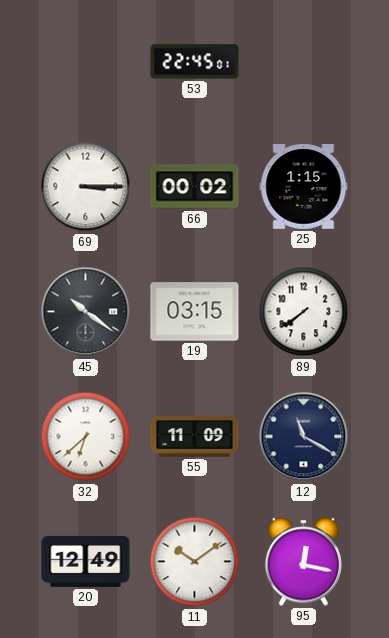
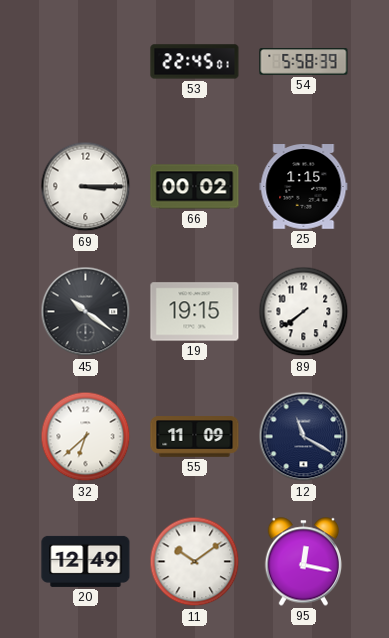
54: none -> 5:58
19: 03:15 -> 19:15
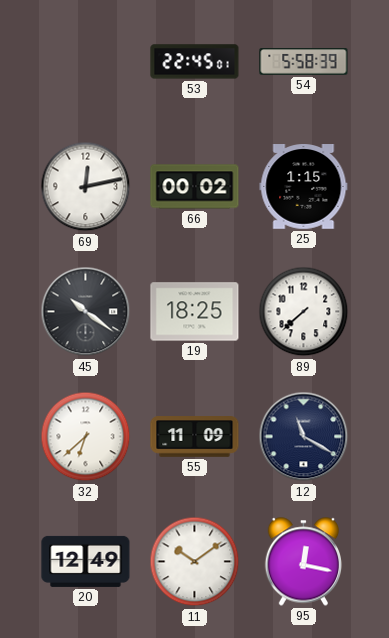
69: 3:15 -> 12:13
19: 19:15 -> 18:25
89: 7:39 -> 7:38
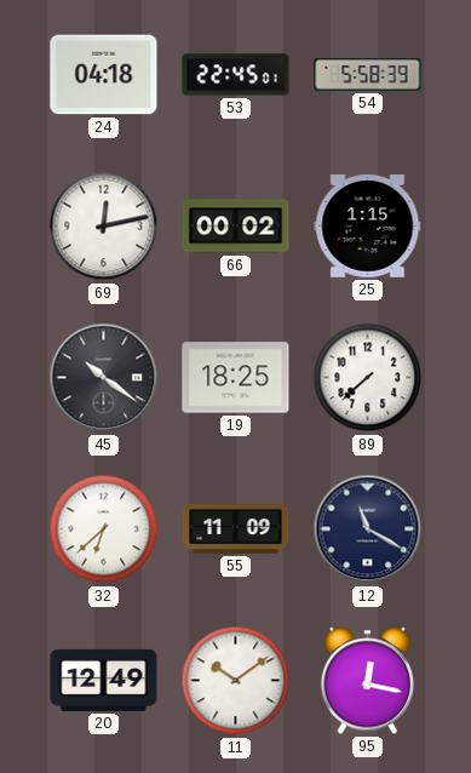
24: none -> 04:18
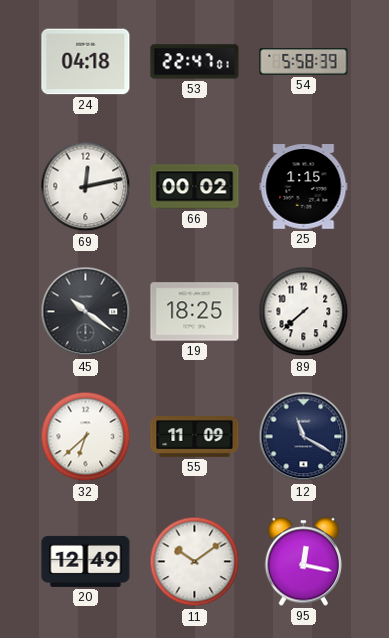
53: 22:45 -> 22:47
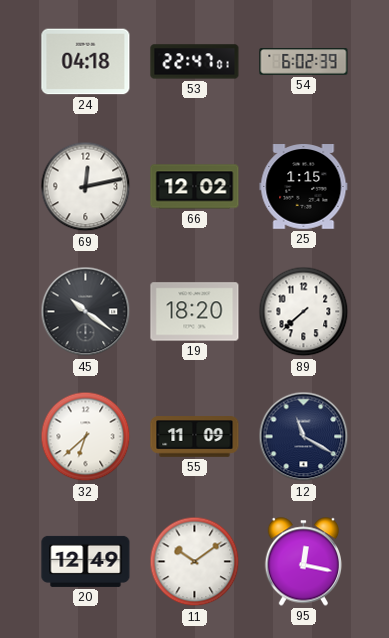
54: 5:58 -> 6:02
66: 00:02 -> 12:02
19: 18:25 -> 18:20
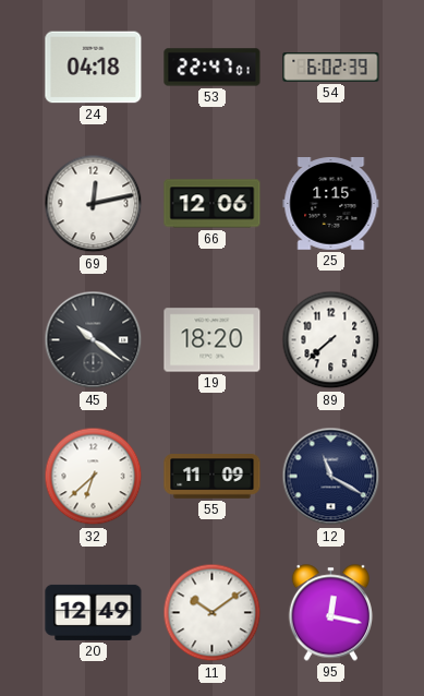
66: 12:02 -> 12:06
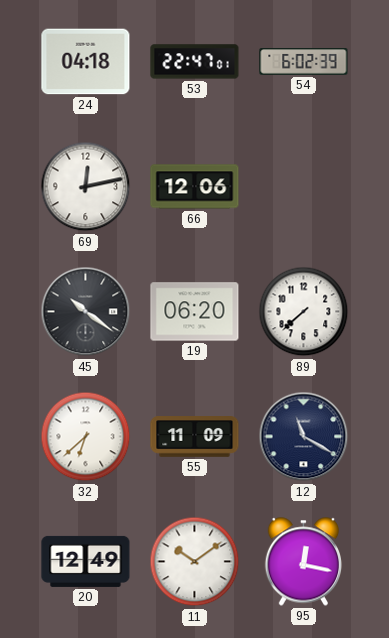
25: 1:15 -> none
19: 18:20 -> 06:20
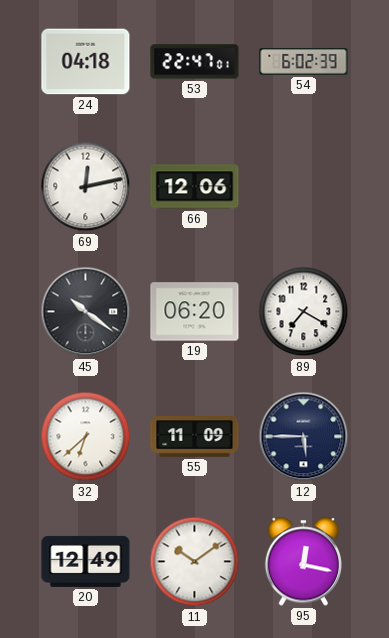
89: 7:38 -> 7:20
12: 11:20 -> 5:45
